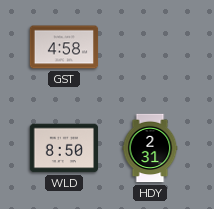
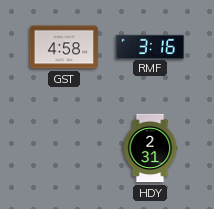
RMF: none -> 3:16
WLD: 8:50 -> none
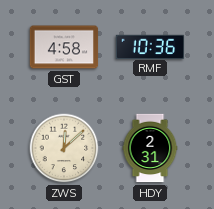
RMF: 3:16 -> 10:36
ZWS: none -> 12:08
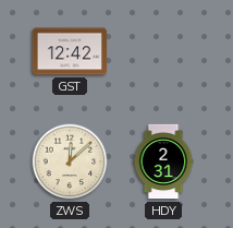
GST: 4:58 -> 12:42
RMF: 10:36 -> none
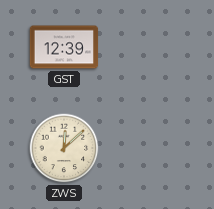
GST: 12:42 -> 12:39
HDY: 2:31 -> none
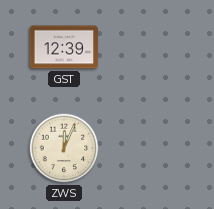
ZWS: 12:08 -> 12:04
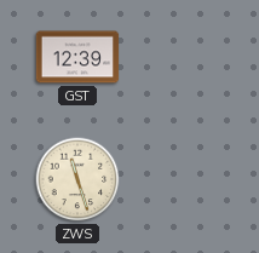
ZWS: 12:04 -> 11:27
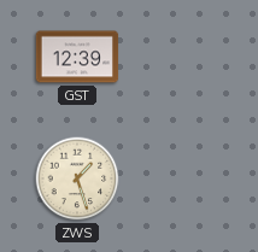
ZWS: 11:27 -> 1:27
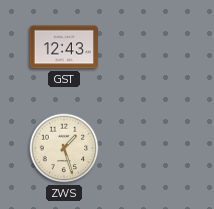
GST: 12:39 -> 12:43
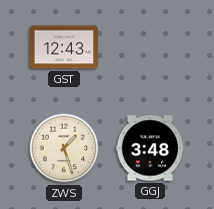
GGJ: none -> 3:48
